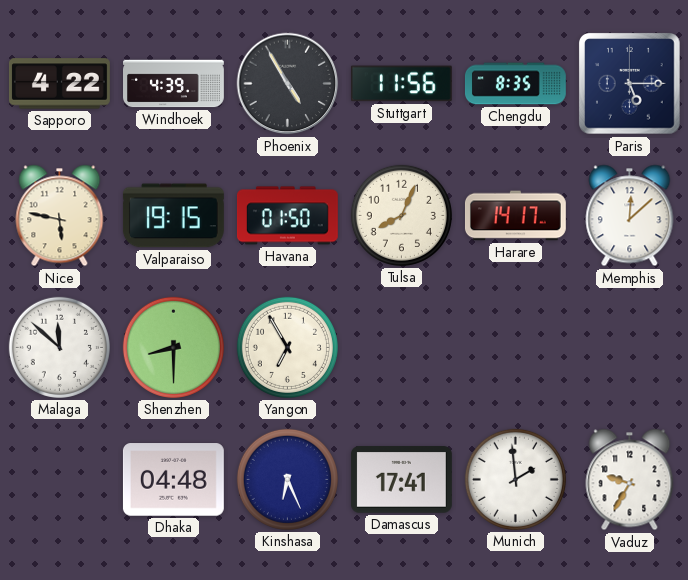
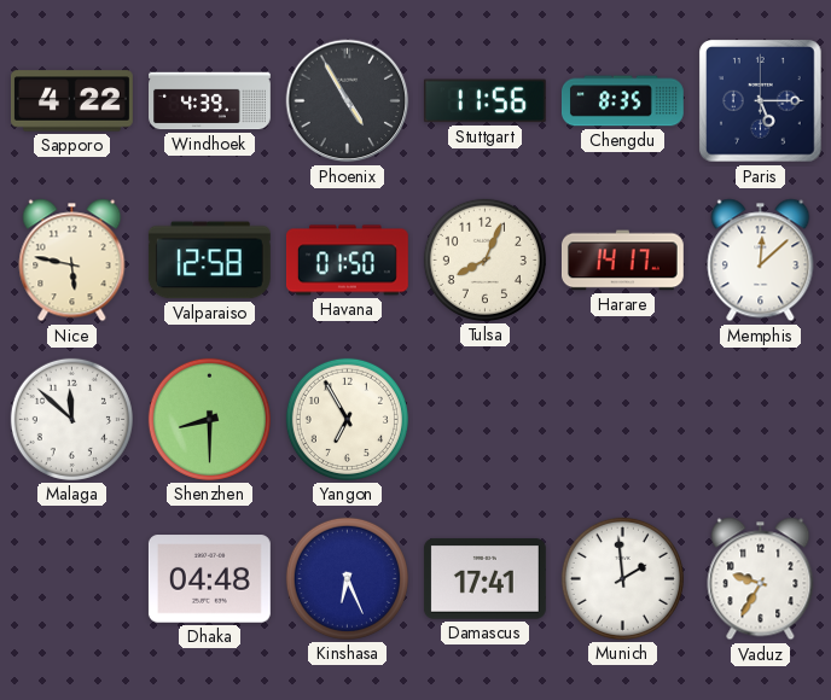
Valparaiso: 19:15 -> 12:58
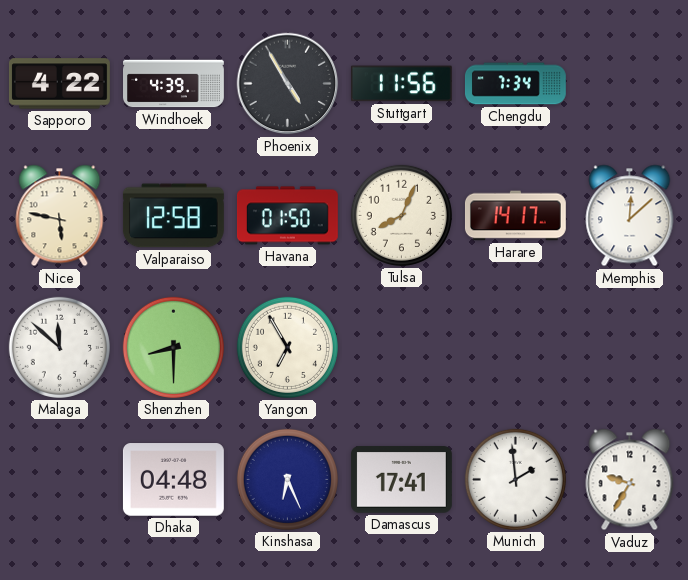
Chengdu: 8:35 -> 7:34
Paris: 5:15 -> none
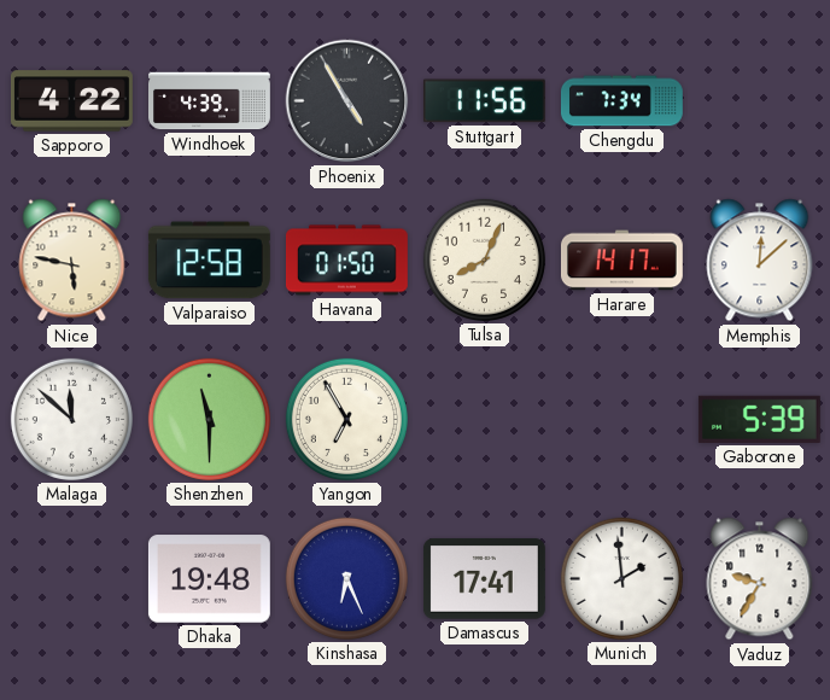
Shenzhen: 8:30 -> 11:30
Gaborone: none -> 5:39
Dhaka: 04:48 -> 19:48
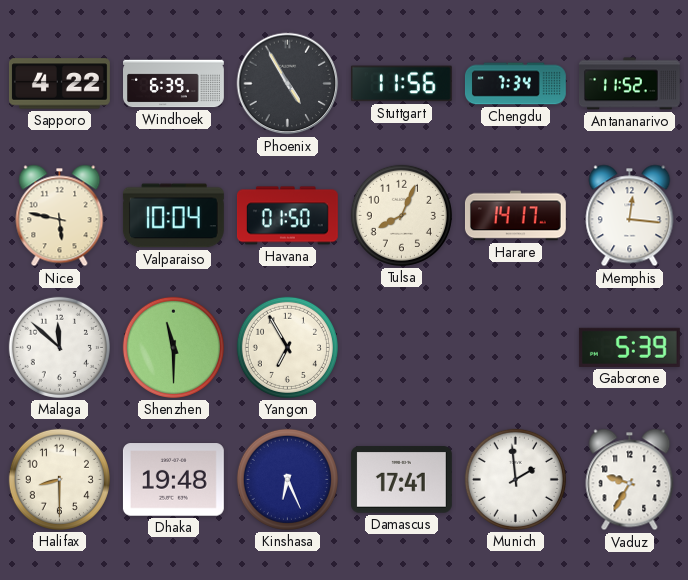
Windhoek: 4:39 -> 6:39
Antananarivo: none -> 11:52
Valparaiso: 12:58 -> 10:04
Memphis: 12:08 -> 12:16
Halifax: none -> 8:30
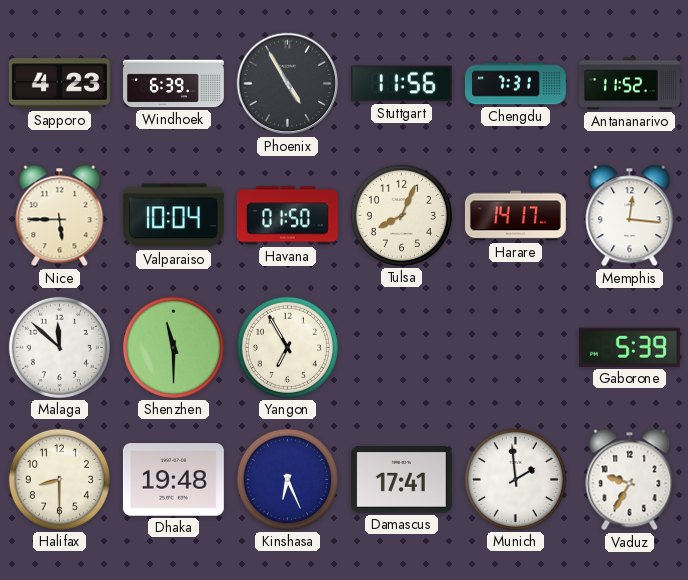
Sapporo: 4:22 -> 4:23
Chengdu: 7:34 -> 7:31
Nice: 5:47 -> 5:45
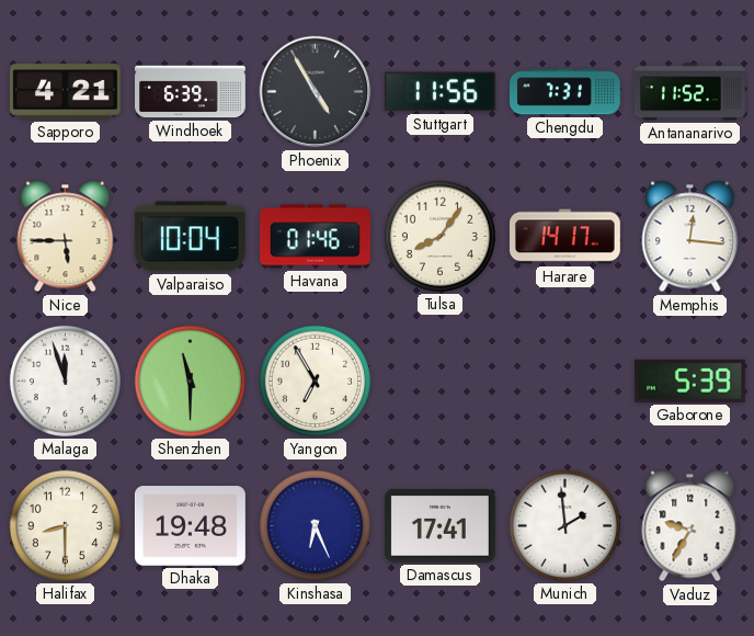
Sapporo: 4:23 -> 4:21
Havana: 01:50 -> 01:46
Tulsa: 8:04 -> 8:06
Malaga: 11:52 -> 11:57
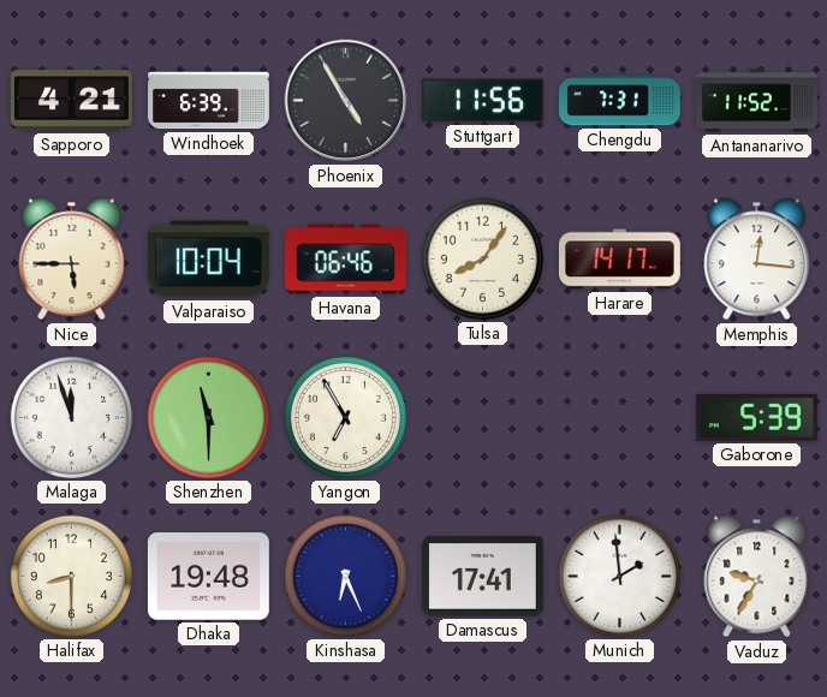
Havana: 01:46 -> 06:46
